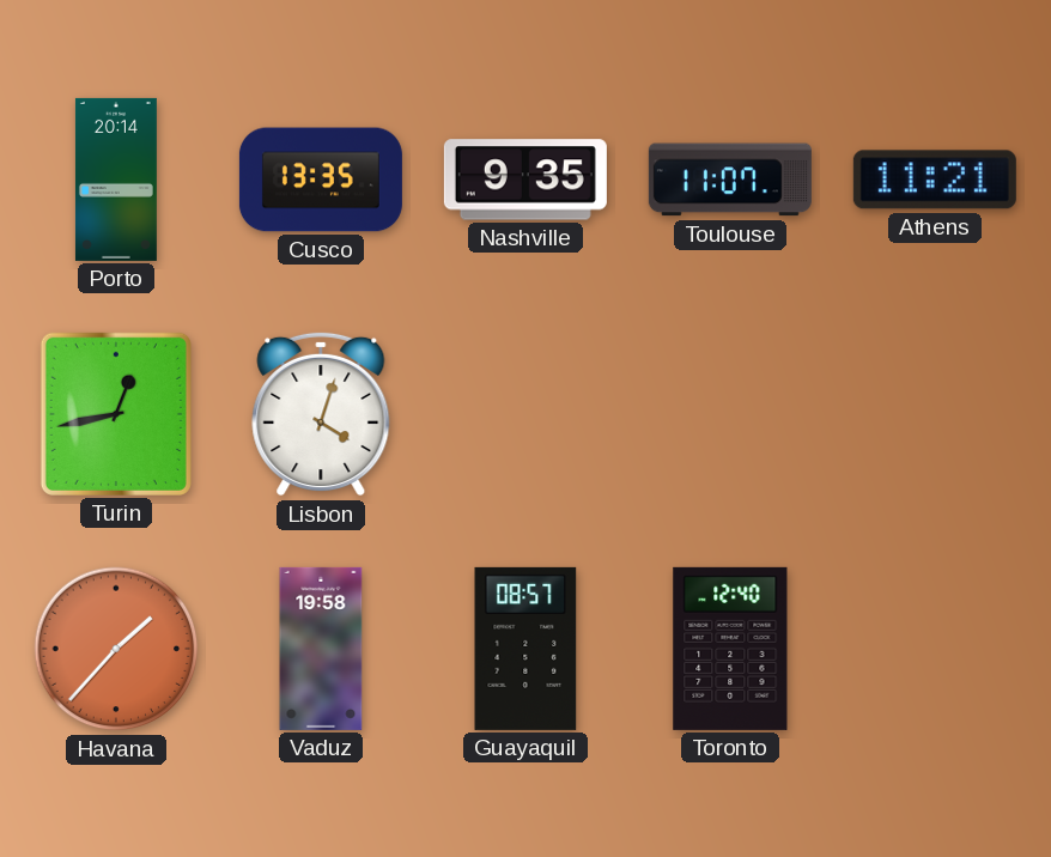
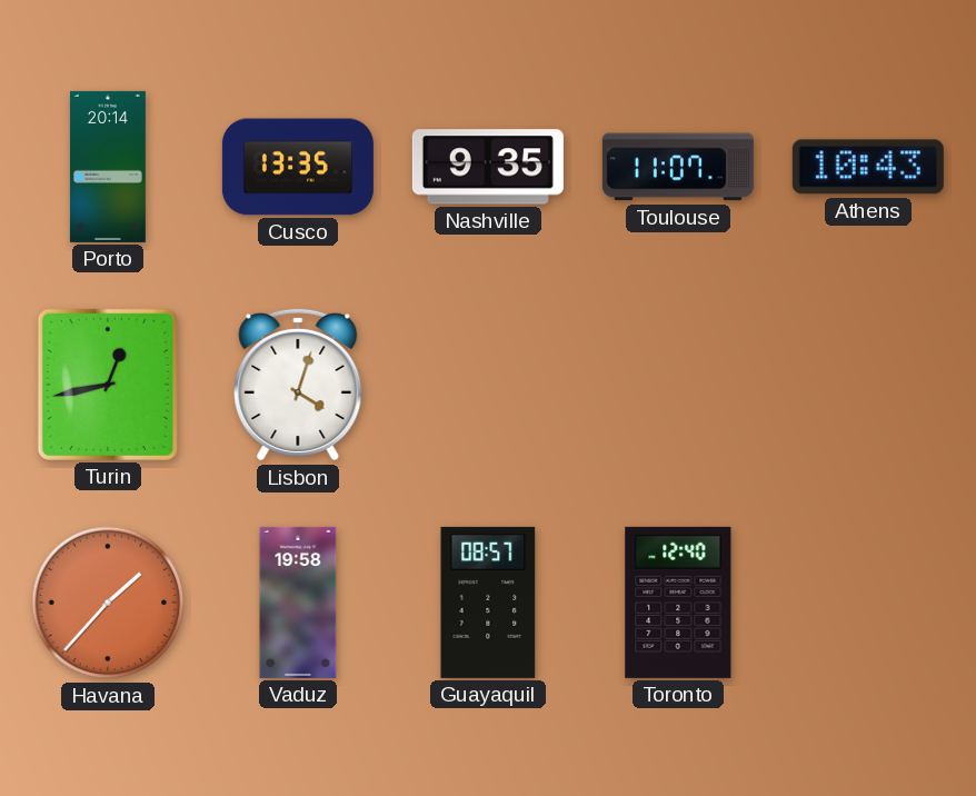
Athens: 11:21 -> 10:43
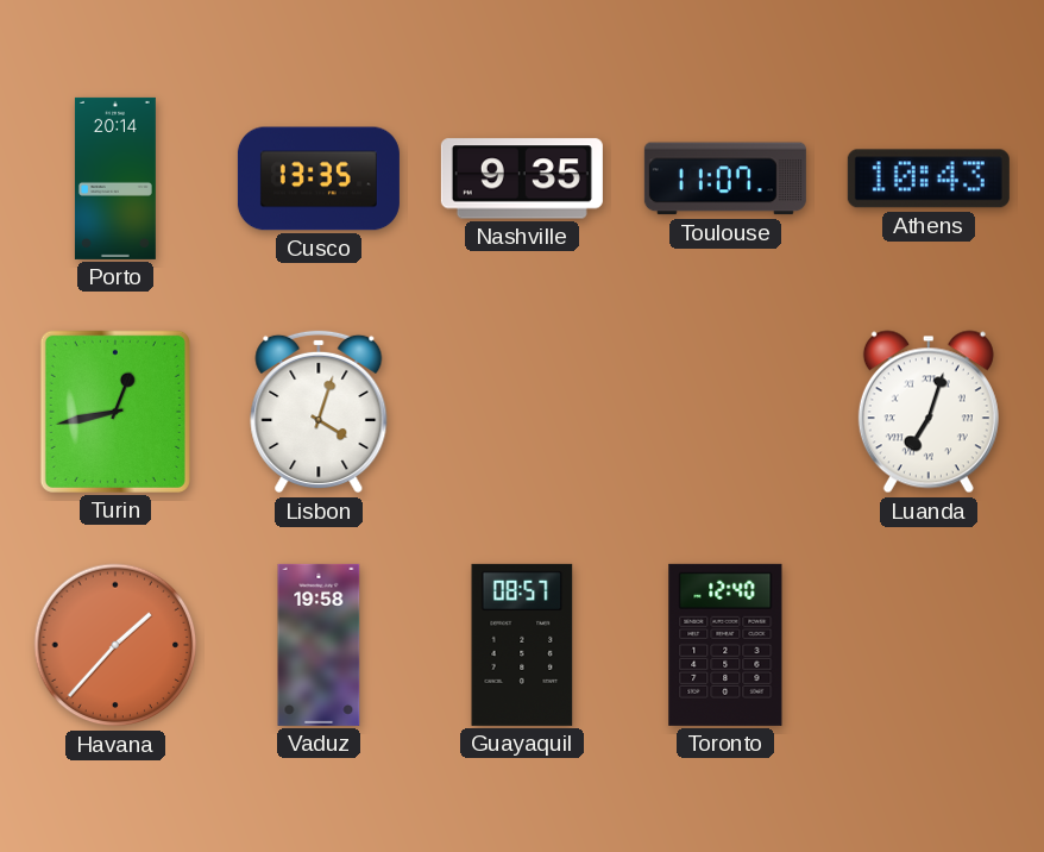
Luanda: none -> 7:03
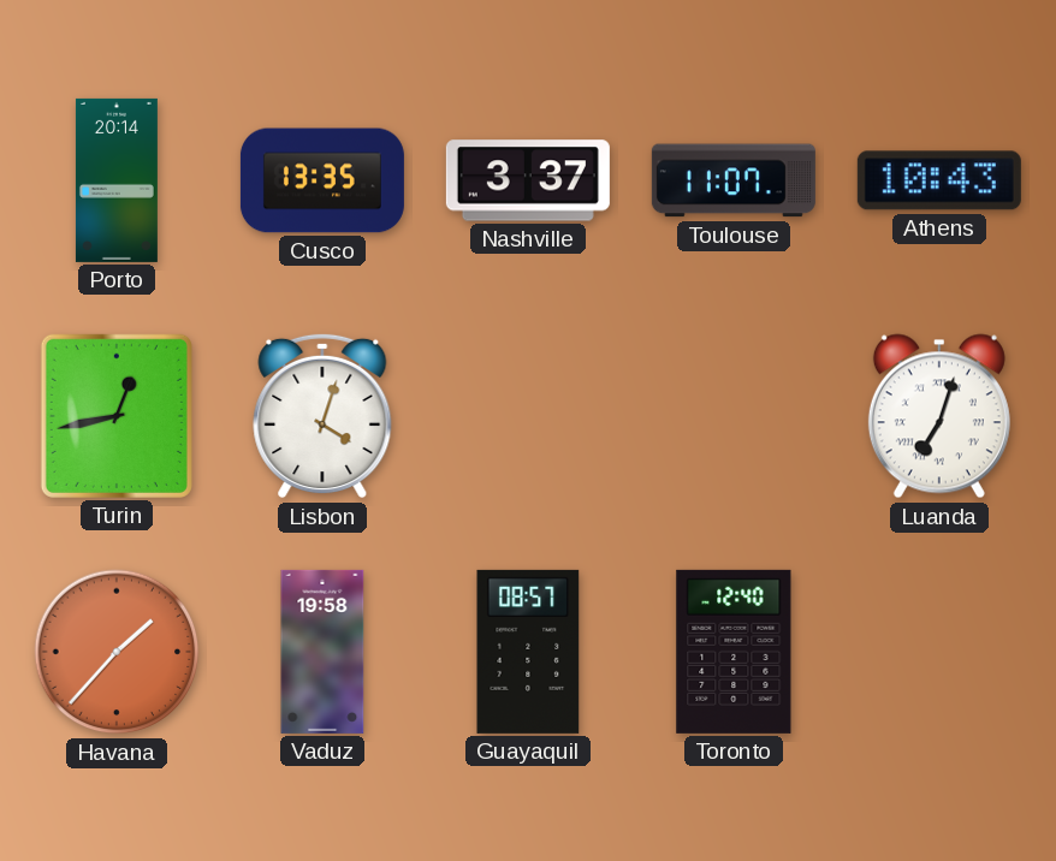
Nashville: 9:35 -> 3:37
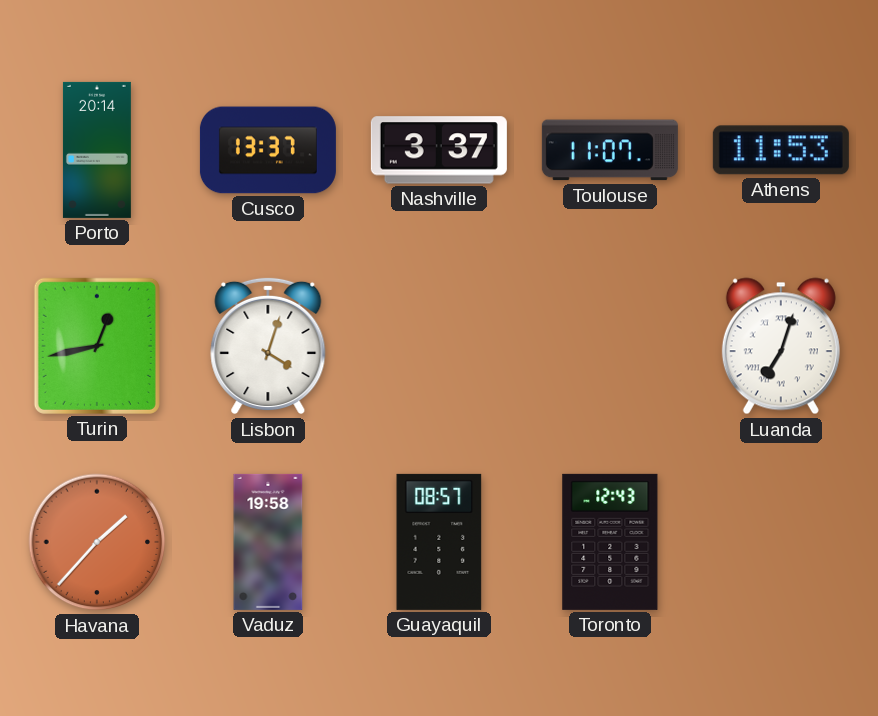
Cusco: 13:35 -> 13:37
Athens: 10:43 -> 11:53
Toronto: 12:40 -> 12:43
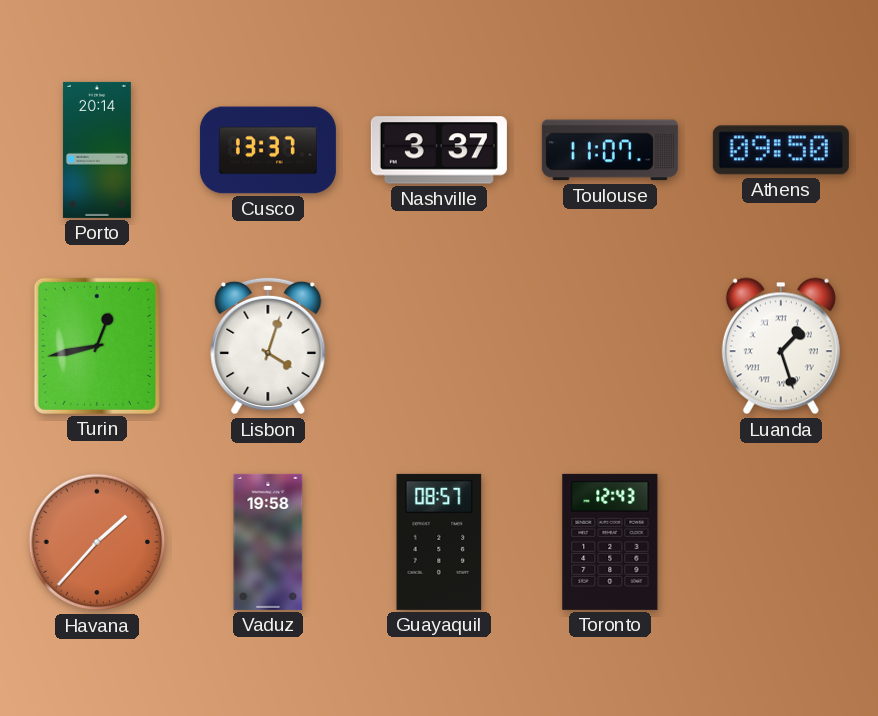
Athens: 11:53 -> 09:50
Luanda: 7:03 -> 1:27
